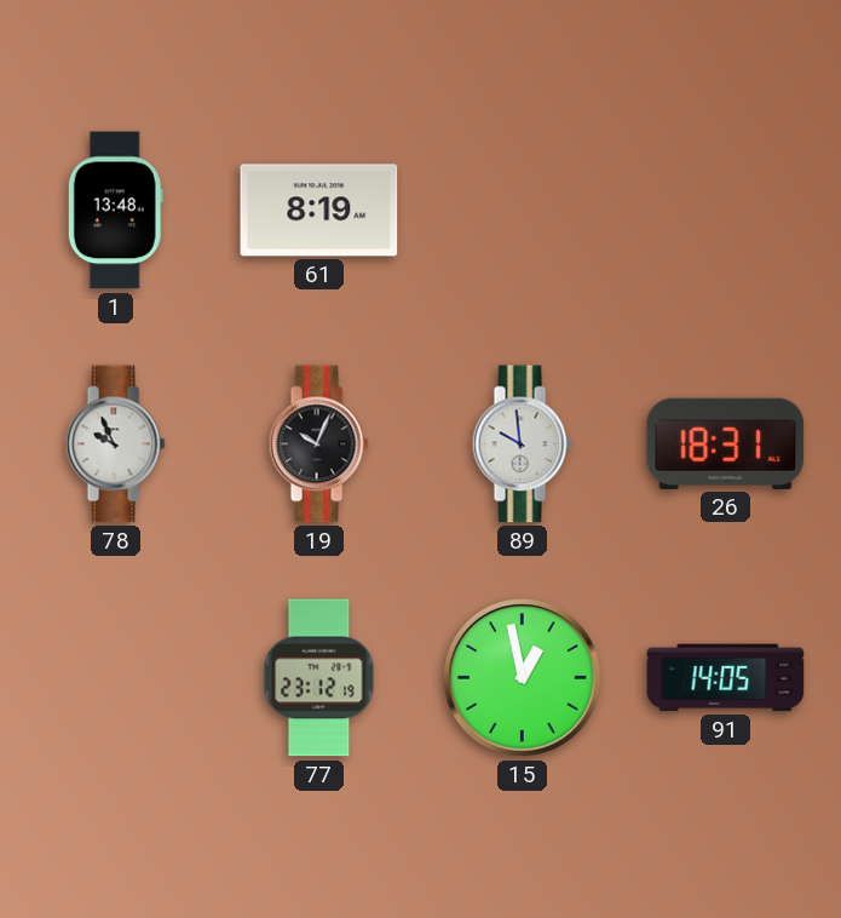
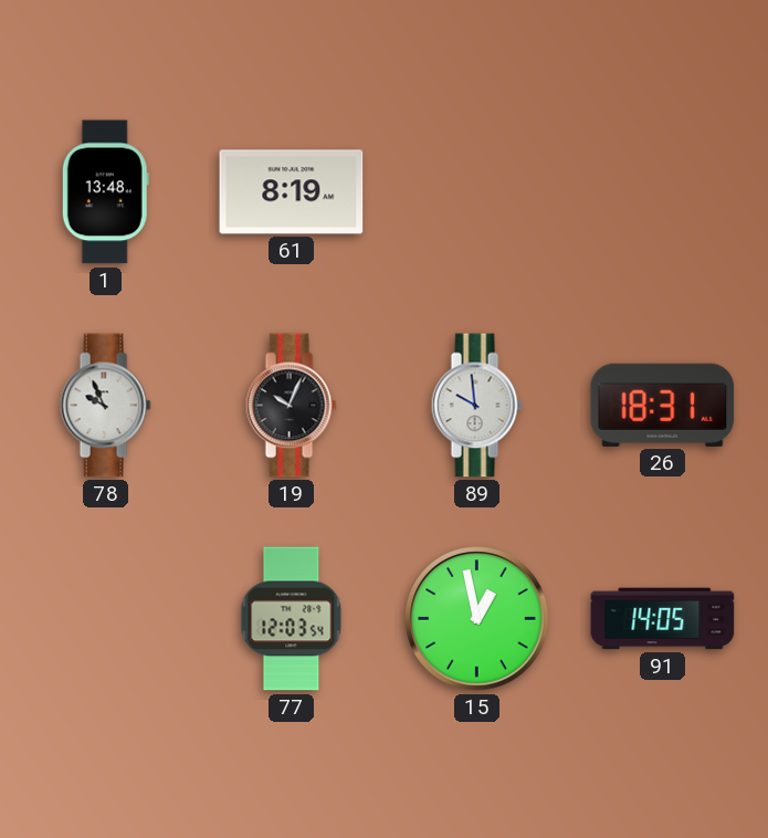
77: 23:12 -> 12:03
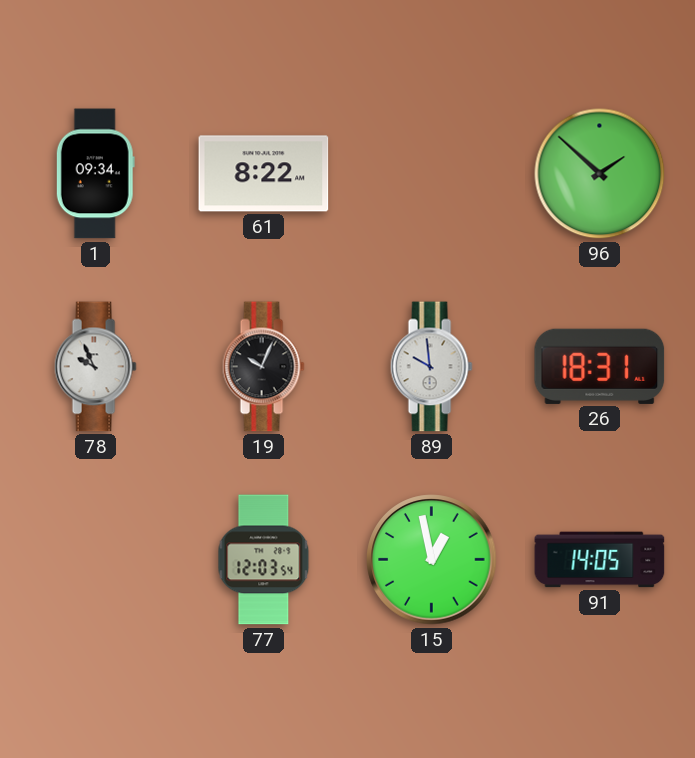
1: 13:48 -> 09:34
61: 8:19 -> 8:22
96: none -> 1:52
